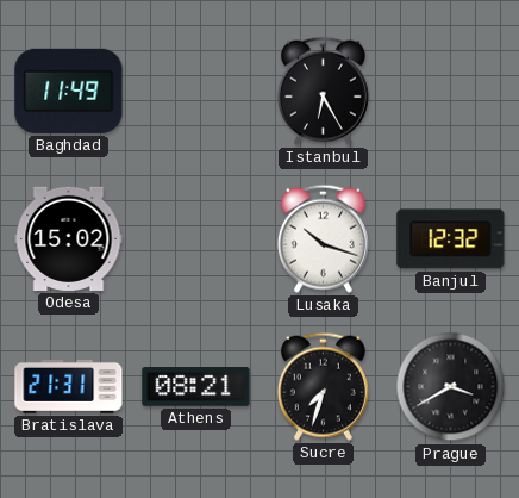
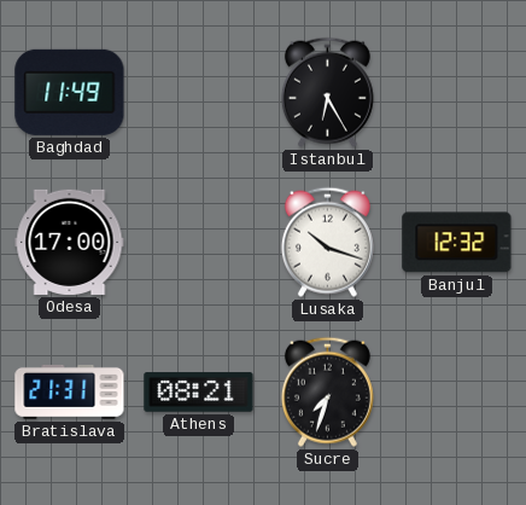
Odesa: 15:02 -> 17:00
Prague: 3:40 -> none
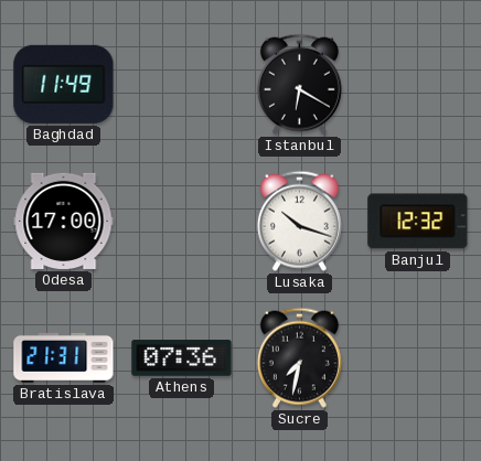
Istanbul: 6:25 -> 6:20
Athens: 08:21 -> 07:36
Sucre: 7:33 -> 7:32
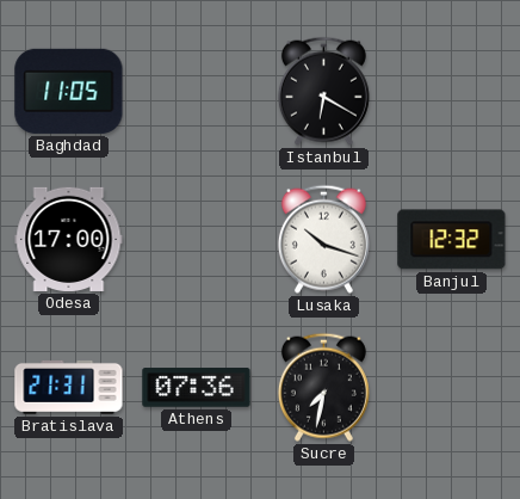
Baghdad: 11:49 -> 11:05
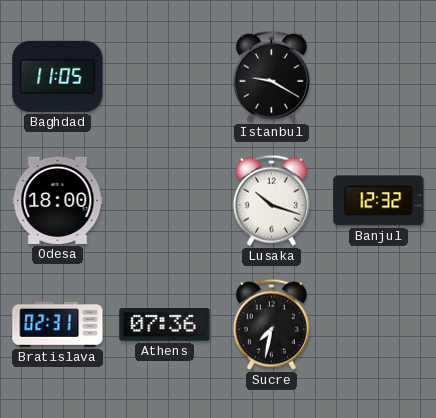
Istanbul: 6:20 -> 9:20
Odesa: 17:00 -> 18:00
Bratislava: 21:31 -> 02:31
